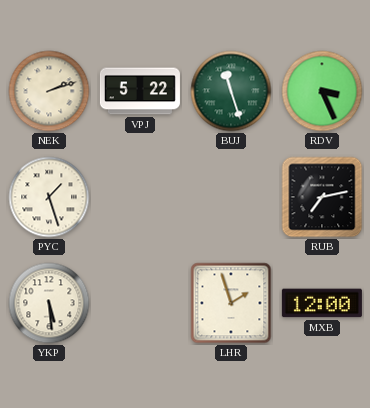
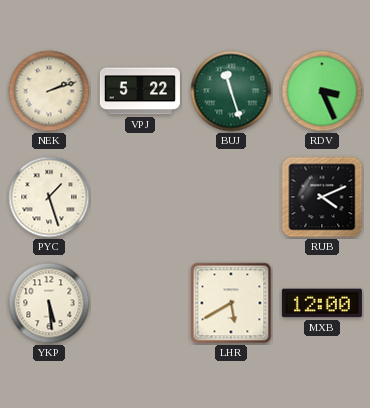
RUB: 7:13 -> 4:11
LHR: 1:57 -> 5:40
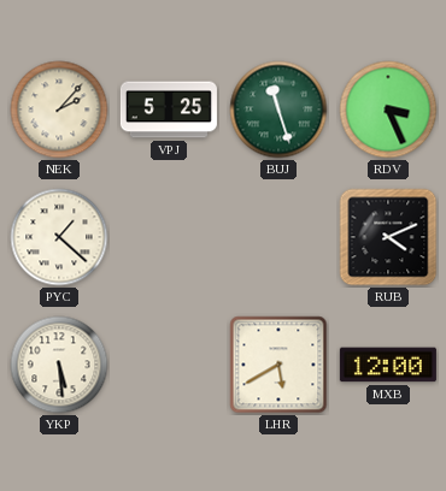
NEK: 2:12 -> 2:07
VPJ: 5:22 -> 5:25
PYC: 1:27 -> 1:22
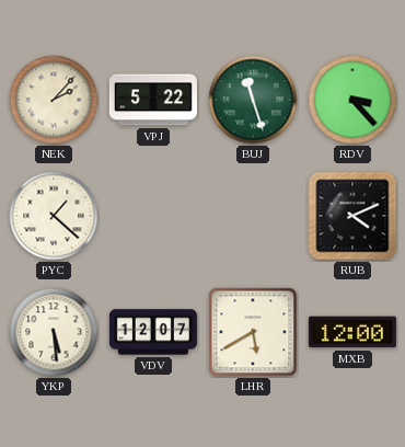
VPJ: 5:25 -> 5:22
RDV: 3:26 -> 3:23
VDV: none -> 12:07
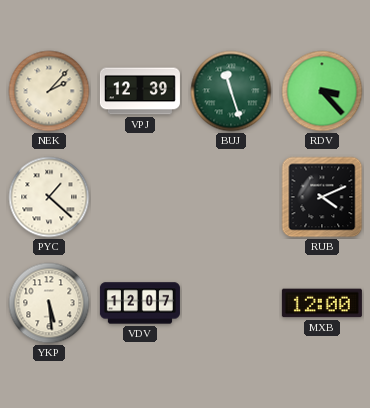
VPJ: 5:22 -> 12:39
LHR: 5:40 -> none
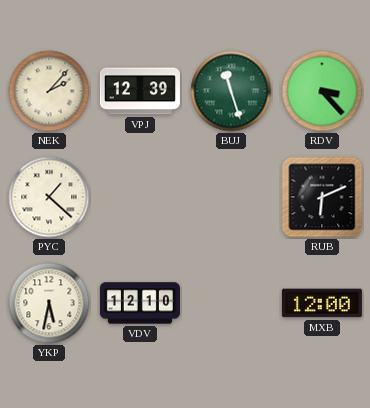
RUB: 4:11 -> 6:11
YKP: 5:29 -> 5:32
VDV: 12:07 -> 12:10
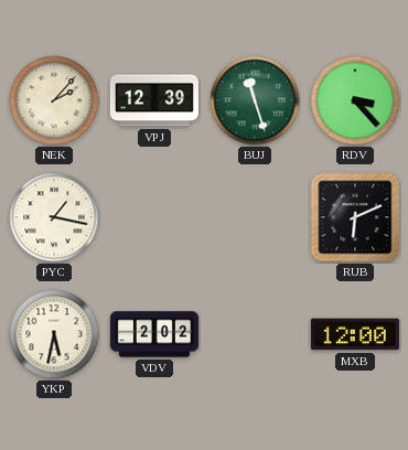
PYC: 1:22 -> 1:17
VDV: 12:10 -> 2:02
